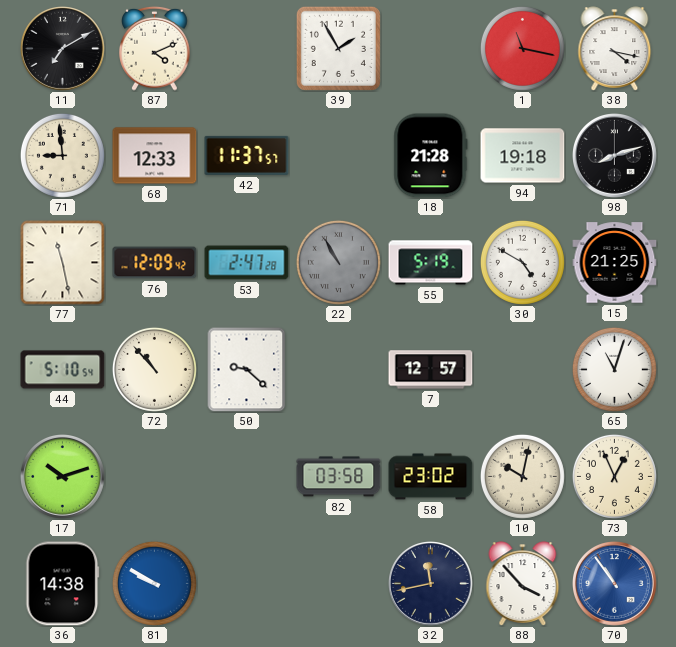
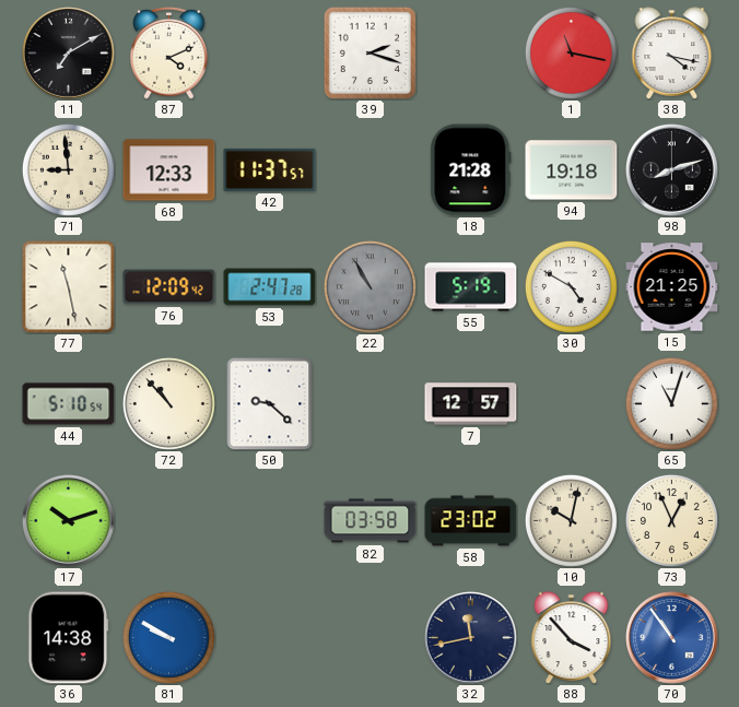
39: 1:55 -> 2:18
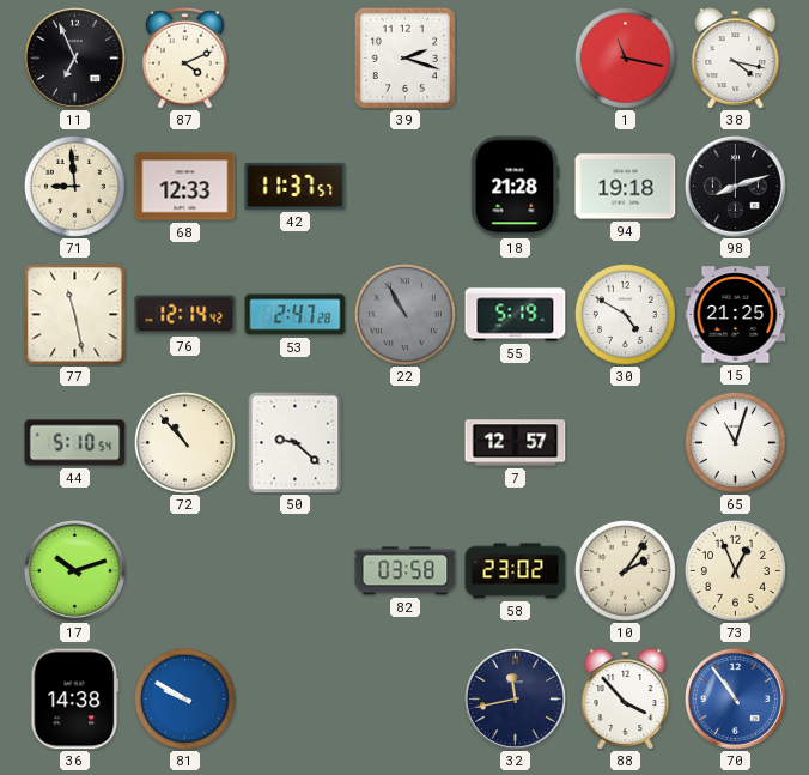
11: 7:10 -> 6:56
76: 12:09 -> 12:14
10: 10:02 -> 2:06
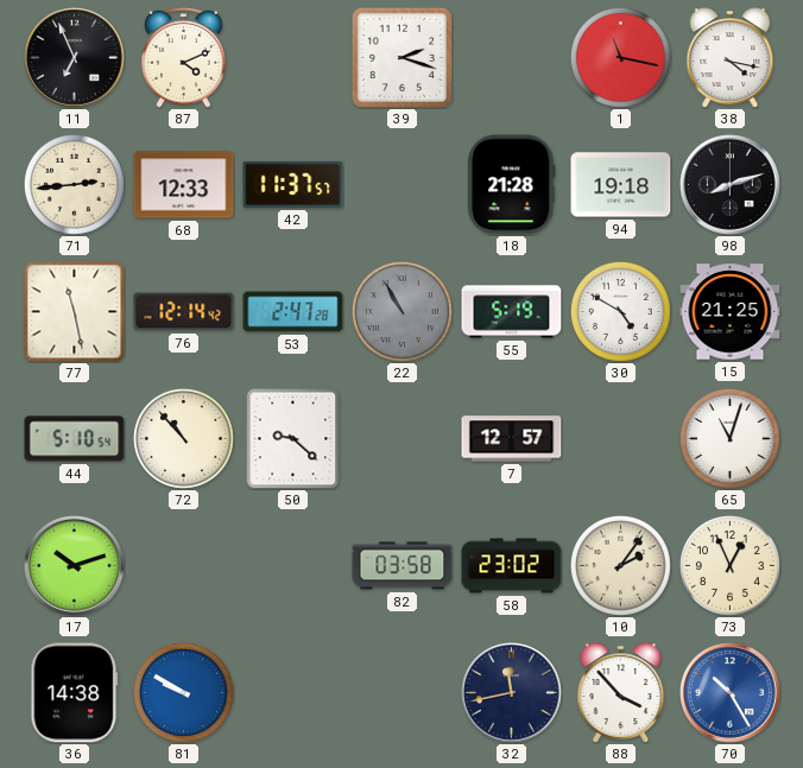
71: 8:59 -> 2:44
70: 10:54 -> 10:25
